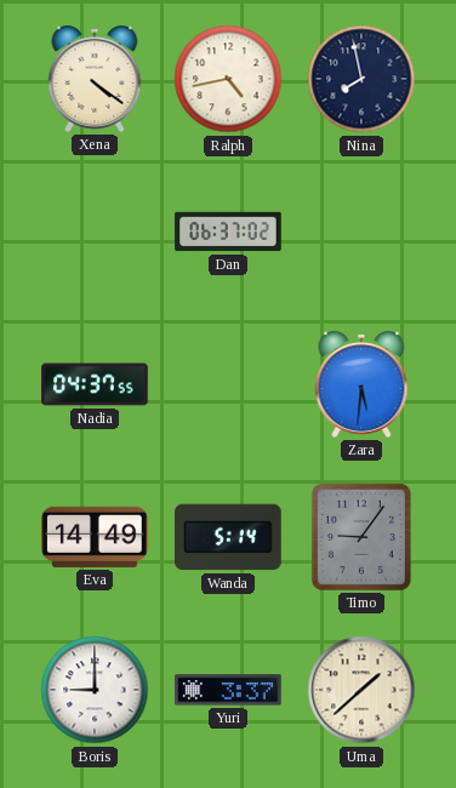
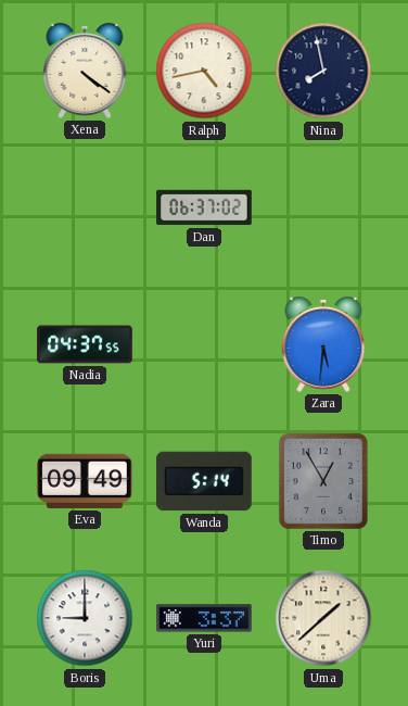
Eva: 14:49 -> 09:49
Timo: 9:06 -> 12:55
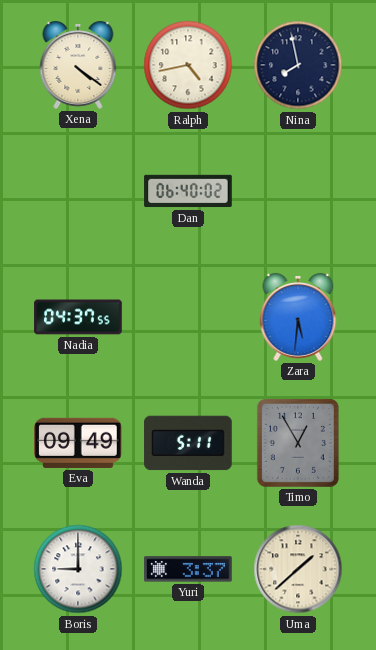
Dan: 06:37 -> 06:40
Wanda: 5:14 -> 5:11
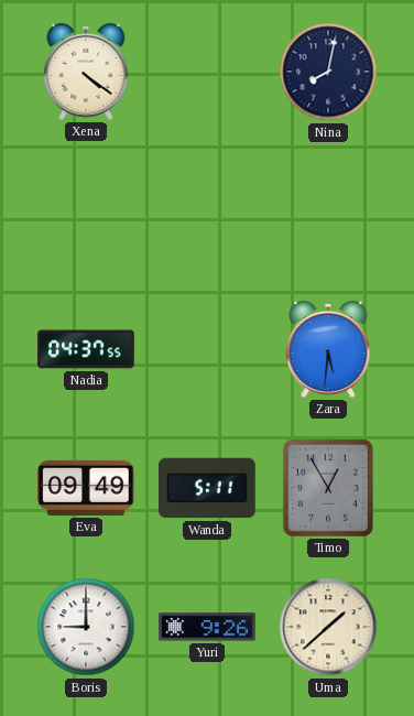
Ralph: 4:43 -> none
Nina: 7:58 -> 8:02
Dan: 06:40 -> none
Yuri: 3:37 -> 9:26
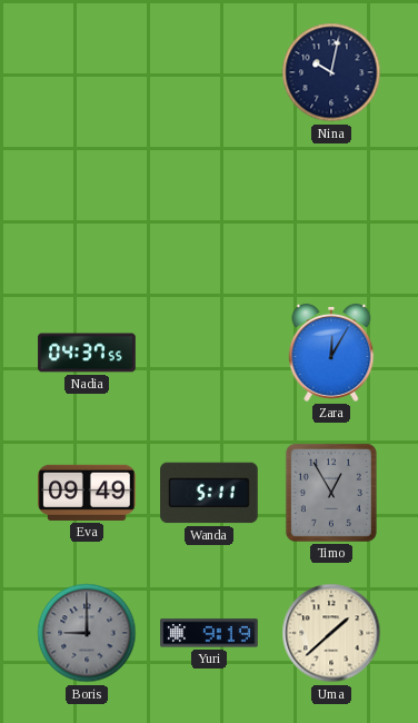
Xena: 4:21 -> none
Nina: 8:02 -> 10:02
Zara: 5:31 -> 12:05
Boris dial: white -> grey
Yuri: 9:26 -> 9:19
